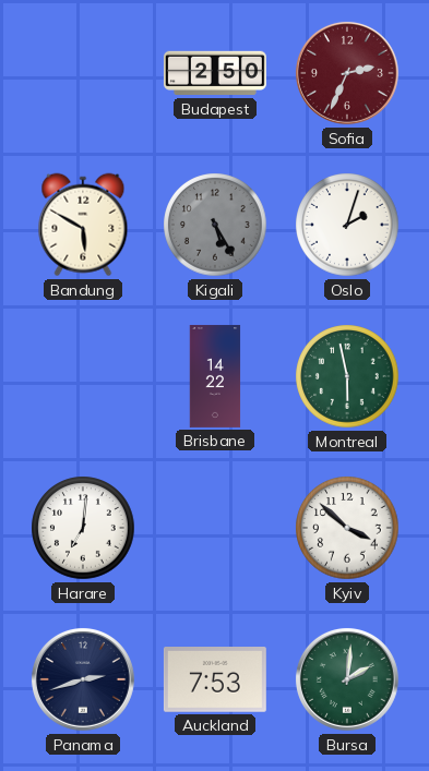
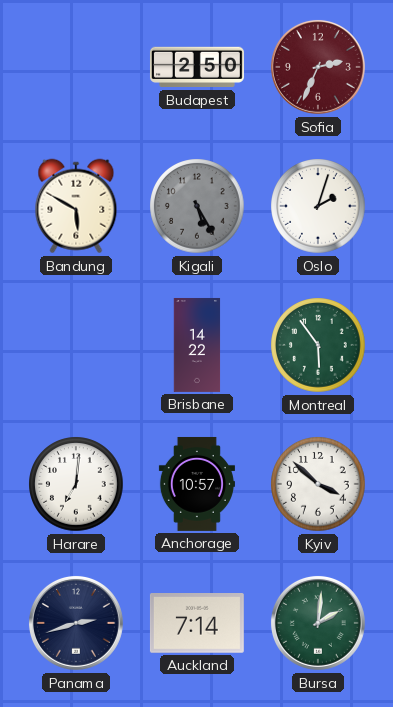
Montreal: 5:58 -> 5:54
Anchorage: none -> 10:57
Auckland: 7:53 -> 7:14
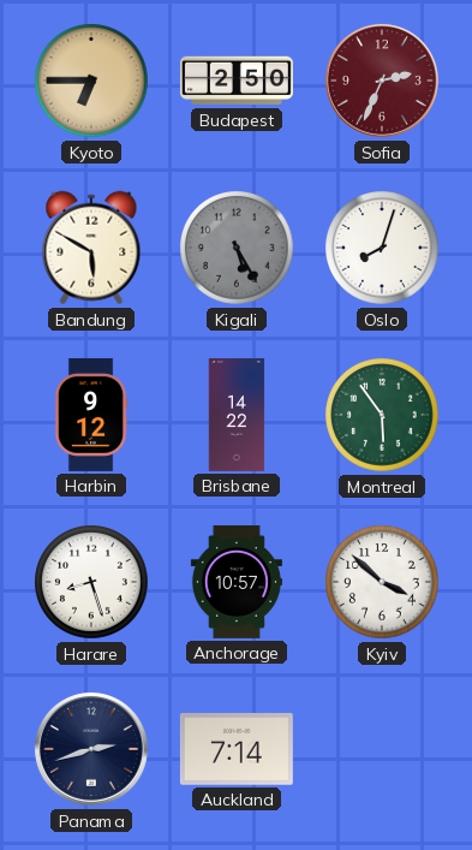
Kyoto: none -> 6:45
Oslo: 2:03 -> 8:03
Harbin: none -> 9:12
Harare: 7:01 -> 8:27
Bursa: 2:01 -> none
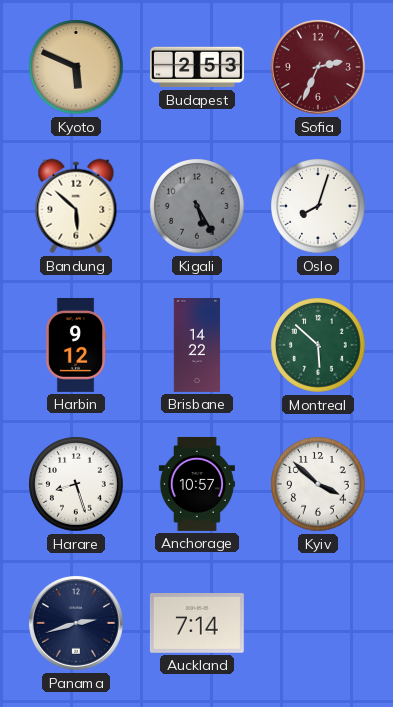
Kyoto: 6:45 -> 5:49
Budapest: 2:50 -> 2:53
Bandung: 5:50 -> 5:52
Montreal: 5:54 -> 5:52
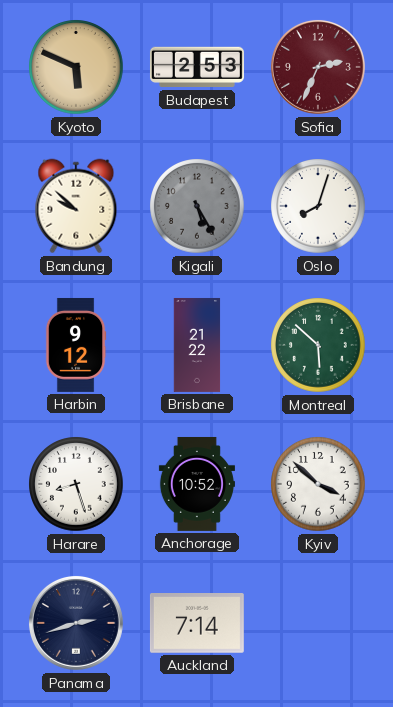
Bandung: 5:52 -> 9:52
Brisbane: 14:22 -> 21:22
Anchorage: 10:57 -> 10:52
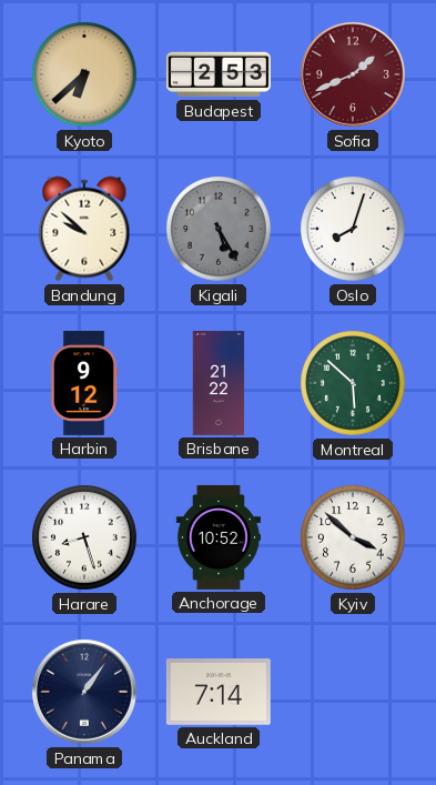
Kyoto: 5:49 -> 6:38
Sofia: 2:34 -> 1:41
Panama: 2:42 -> 1:06
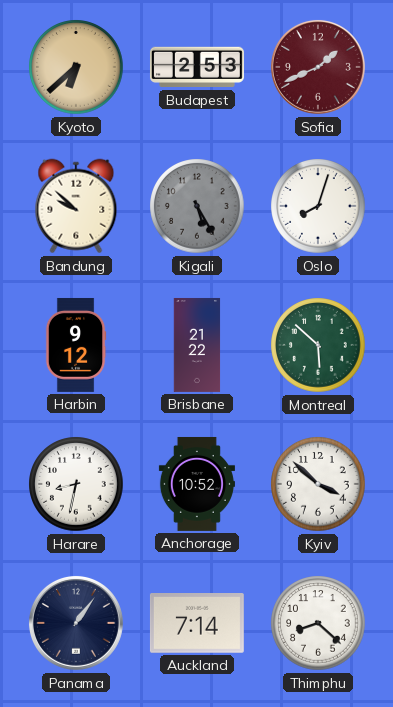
Harare: 8:27 -> 8:32
Thimphu: none -> 8:22
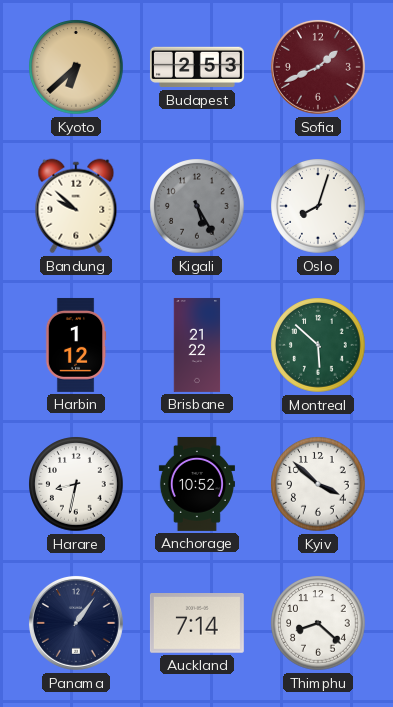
Harbin: 9:12 -> 1:12
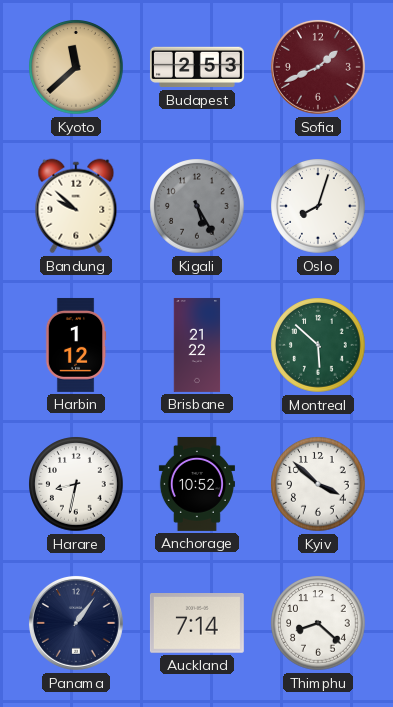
Kyoto: 6:38 -> 11:38
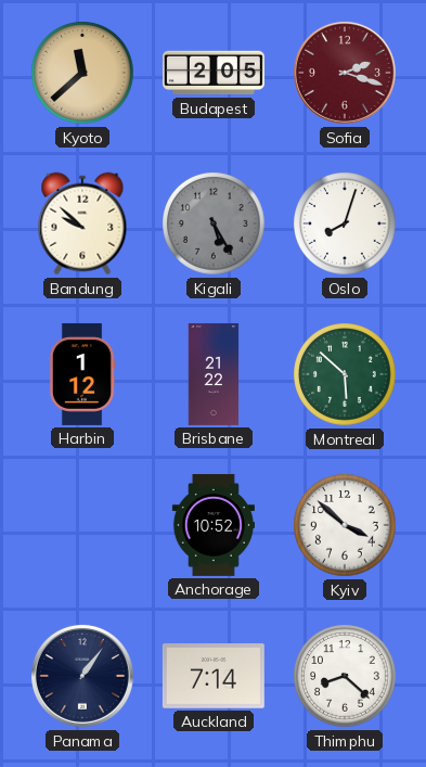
Budapest: 2:53 -> 2:05
Sofia: 1:41 -> 2:18
Harare: 8:32 -> none
